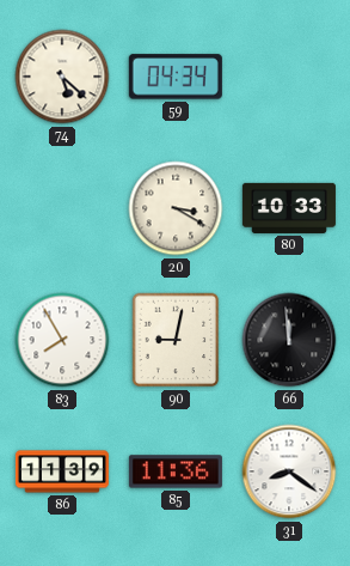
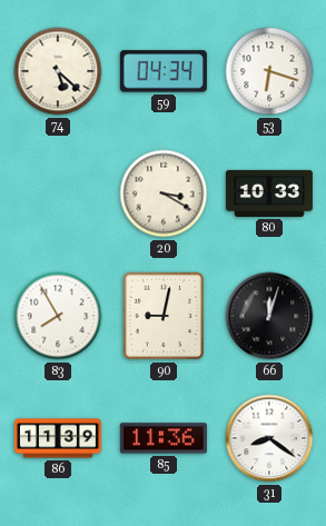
53: none -> 6:18
66: 11:59 -> 12:03
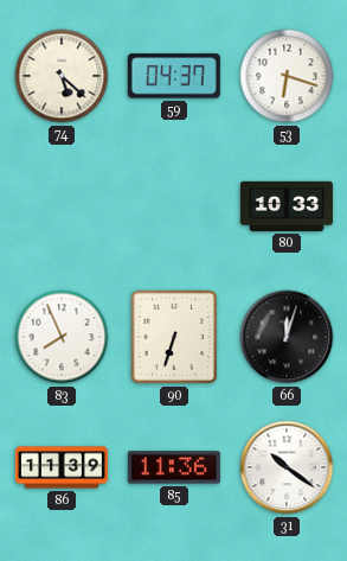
59: 04:34 -> 04:37
20: 3:20 -> none
83: 7:55 -> 7:56
90: 9:02 -> 6:33
31: 8:21 -> 10:21
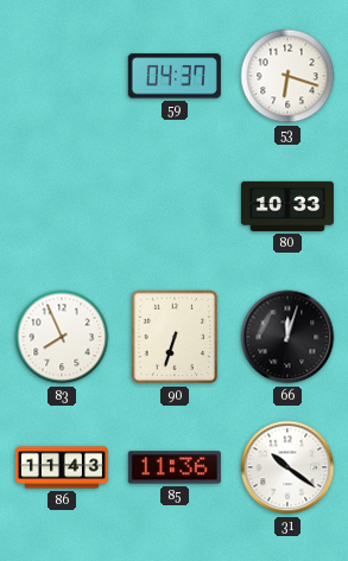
74: 5:22 -> none
86: 11:39 -> 11:43
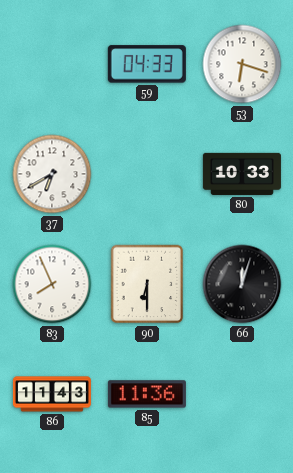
59: 04:37 -> 04:33
37: none -> 6:40
90: 6:33 -> 6:30
31: 10:21 -> none
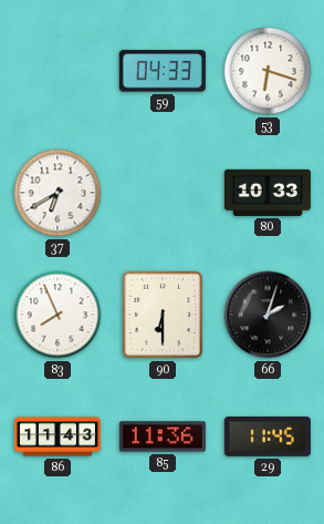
66: 12:03 -> 2:03
29: none -> 11:45
